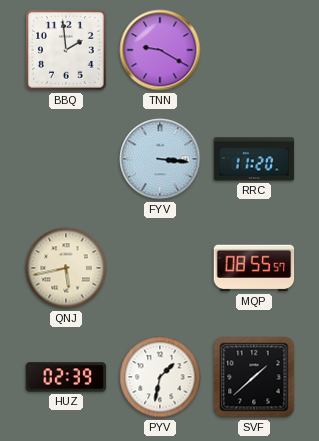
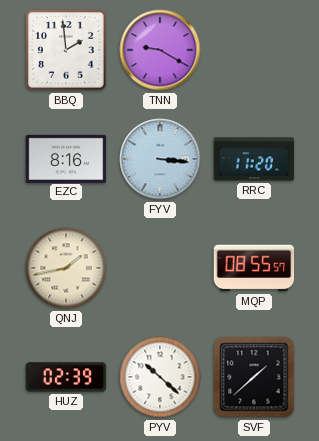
EZC: none -> 8:16
QNJ: 5:43 -> 1:43
PYV: 1:32 -> 10:22
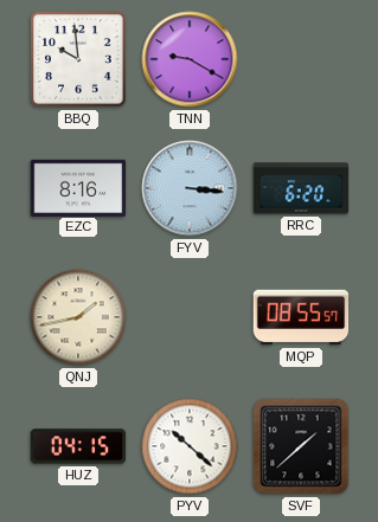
BBQ: 1:59 -> 9:59
RRC: 11:20 -> 6:20
HUZ: 02:39 -> 04:15
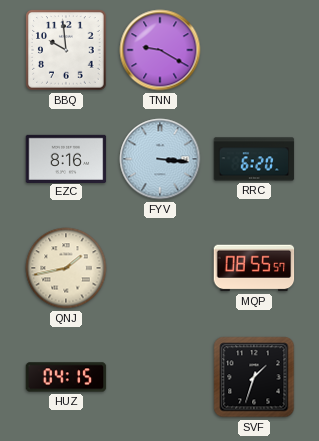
PYV: 10:22 -> none
SVF: 1:38 -> 1:33
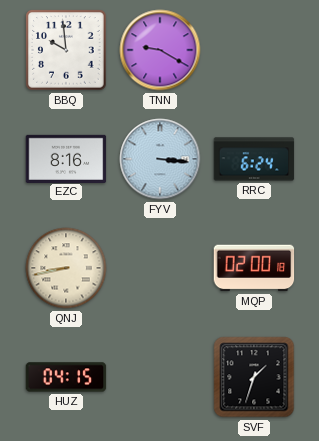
RRC: 6:20 -> 6:24
QNJ: 1:43 -> 8:43
MQP: 08:55 -> 02:00
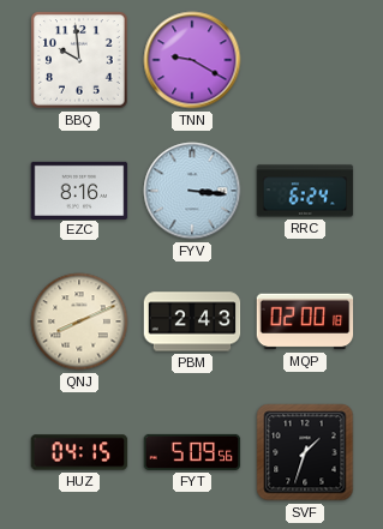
QNJ: 8:43 -> 8:11
PBM: none -> 2:43
FYT: none -> 5:09
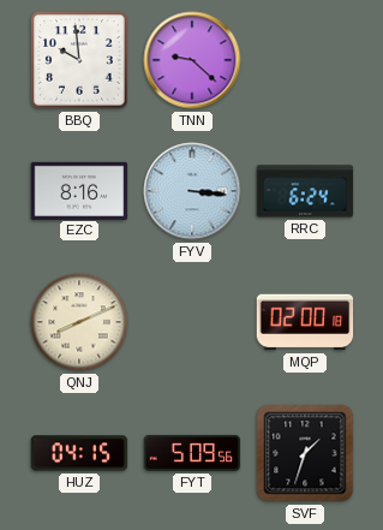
TNN: 9:20 -> 9:22
PBM: 2:43 -> none
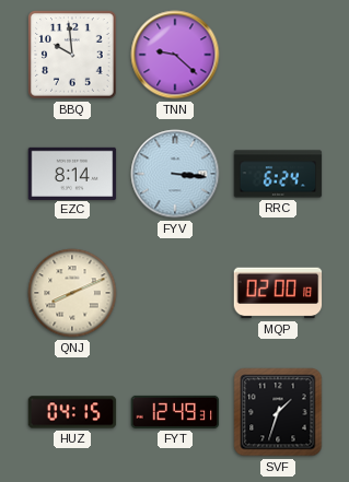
EZC: 8:16 -> 8:14
FYT: 5:09 -> 12:49
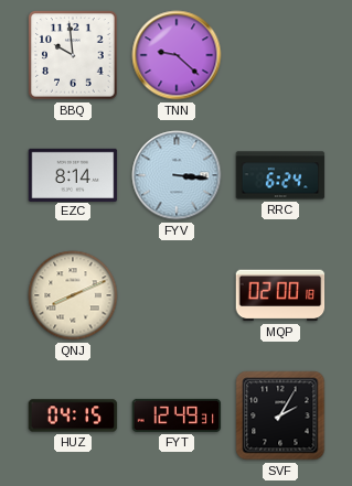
SVF: 1:33 -> 2:05
